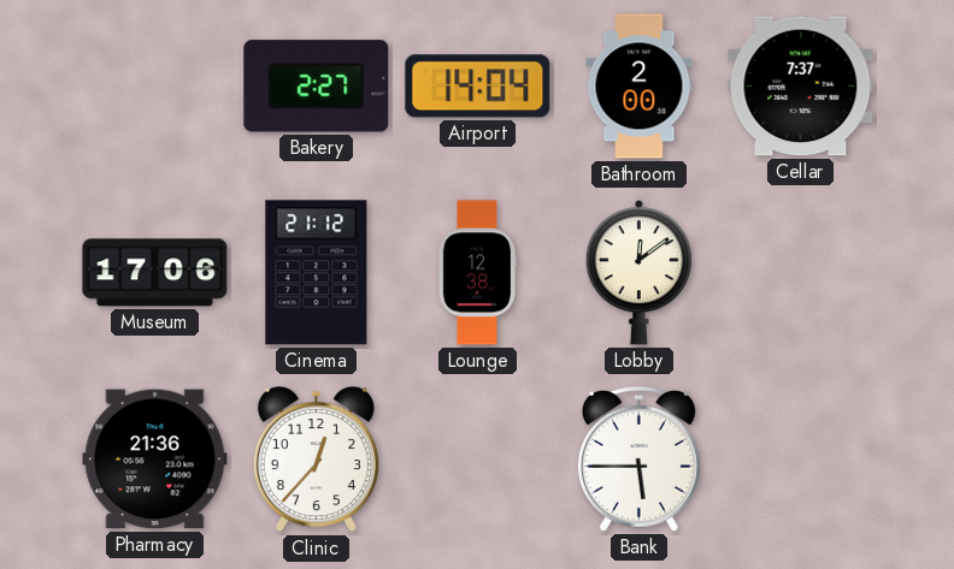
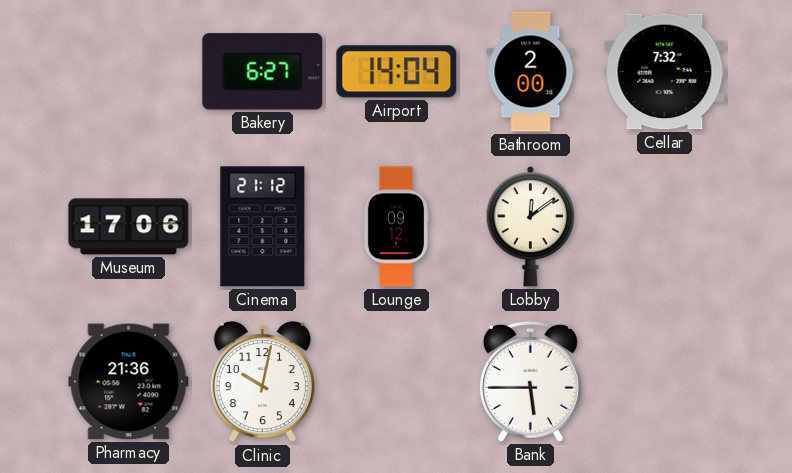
Bakery: 2:27 -> 6:27
Cellar: 7:37 -> 7:32
Lounge: 12:38 -> 09:12
Clinic: 12:37 -> 10:02
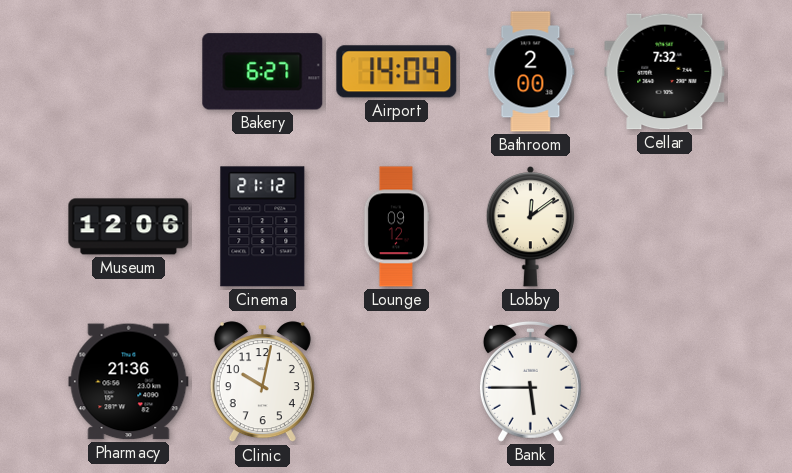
Museum: 17:06 -> 12:06
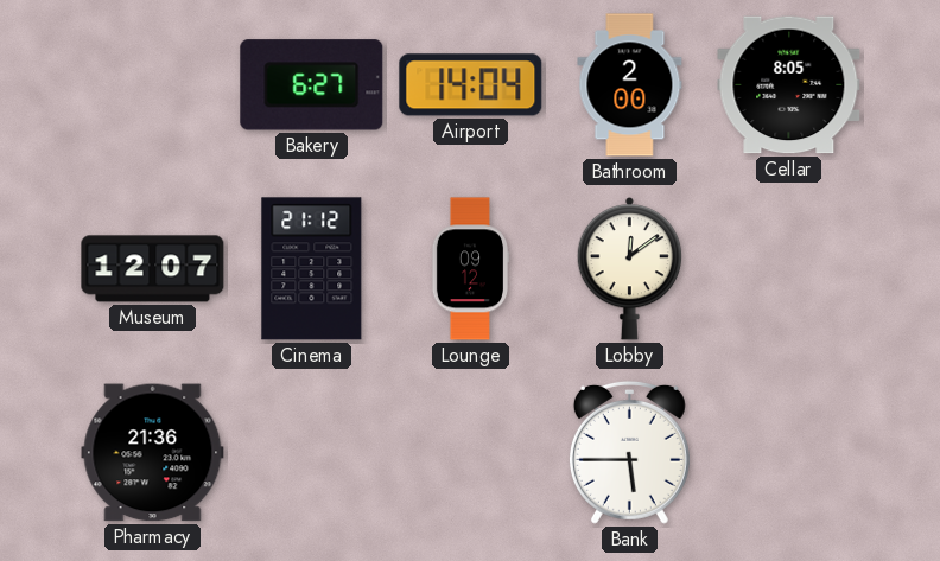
Cellar: 7:32 -> 8:05
Museum: 12:06 -> 12:07
Clinic: 10:02 -> none
